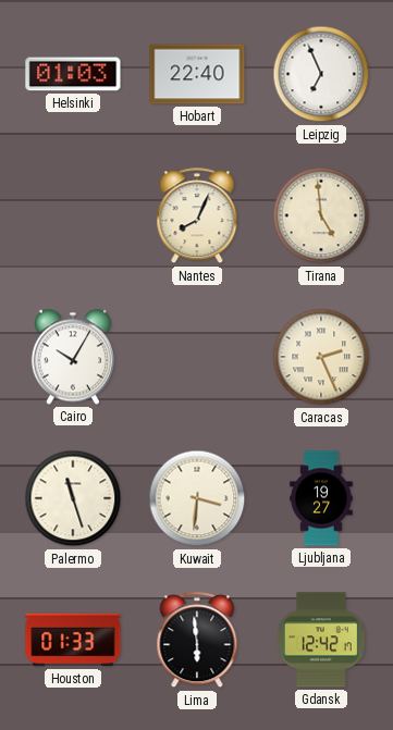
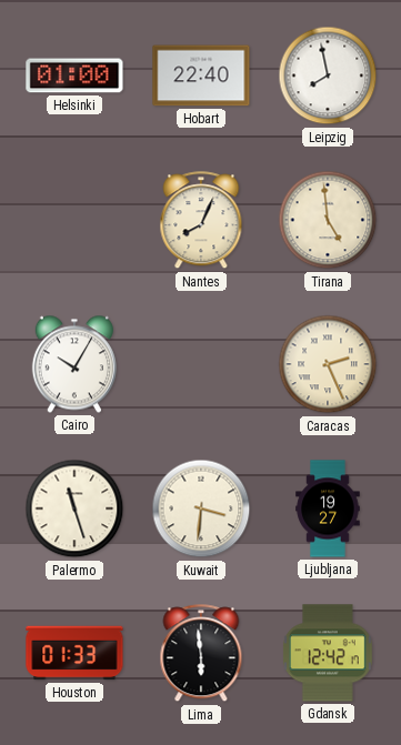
Helsinki: 01:03 -> 01:00
Leipzig: 6:56 -> 7:58
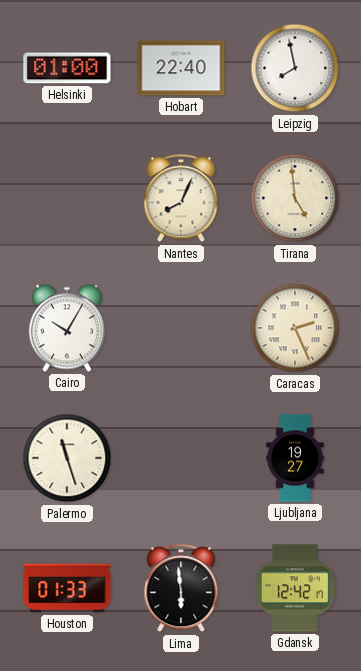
Kuwait: 3:31 -> none
